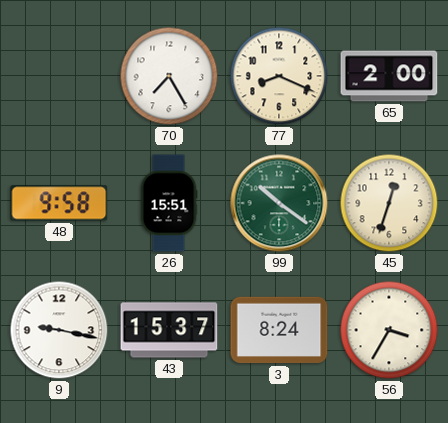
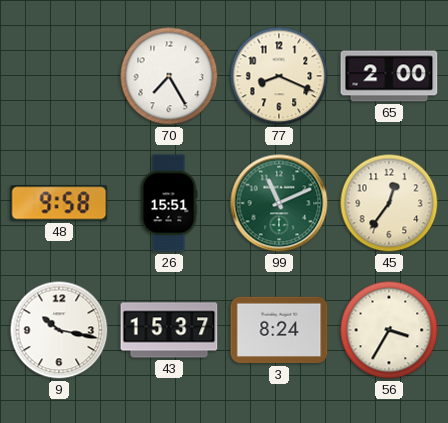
99: 10:21 -> 11:11
45: 12:33 -> 12:36
9: 9:17 -> 10:17
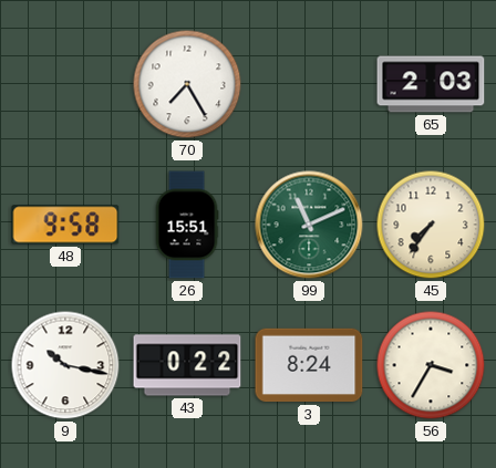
77: 8:19 -> none
65: 2:00 -> 2:03
45: 12:36 -> 7:36
43: 15:37 -> 0:22
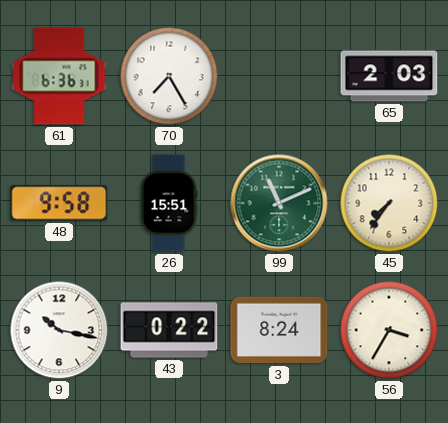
61: none -> 6:36
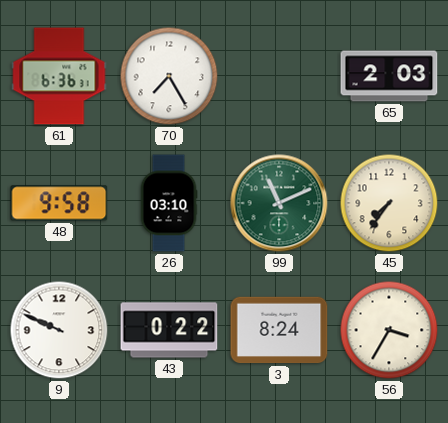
26: 15:51 -> 03:10
9: 10:17 -> 9:49
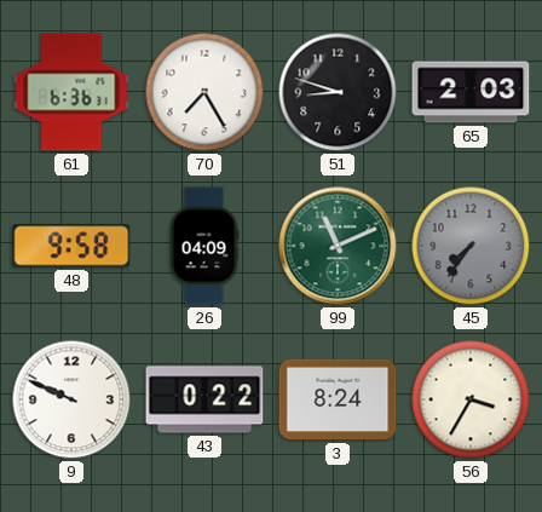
51: none -> 8:48
26: 03:10 -> 04:09
45 dial: cream -> grey
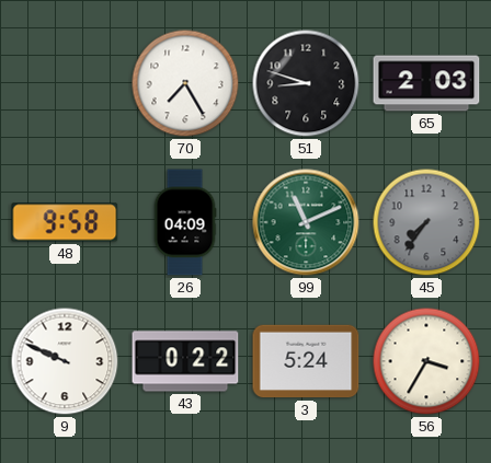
61: 6:36 -> none
3: 8:24 -> 5:24
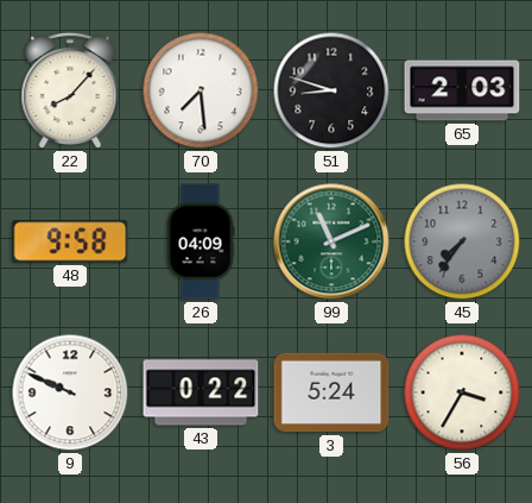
22: none -> 8:07
70: 7:25 -> 7:29
